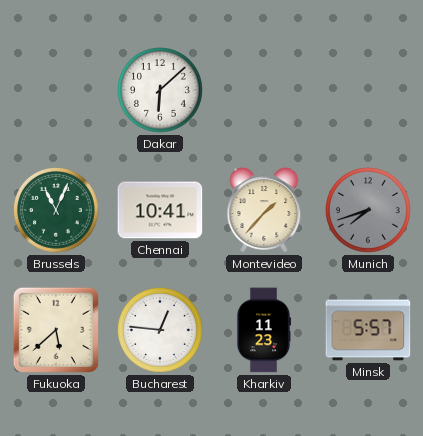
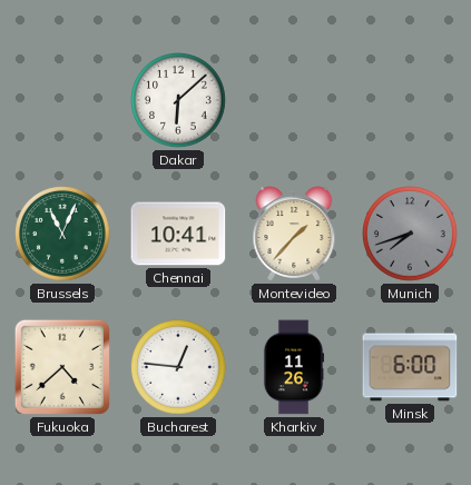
Fukuoka: 5:38 -> 4:38
Kharkiv: 11:23 -> 11:26
Minsk: 5:57 -> 6:00
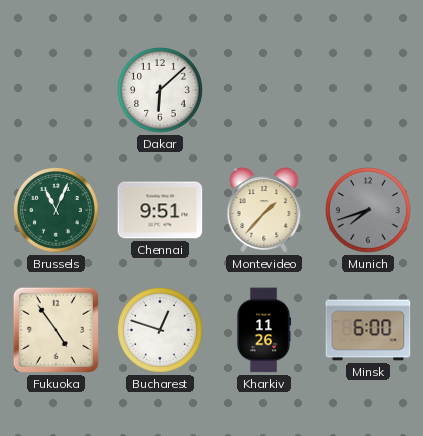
Chennai: 10:41 -> 9:51
Fukuoka: 4:38 -> 4:54
Bucharest: 12:46 -> 12:48
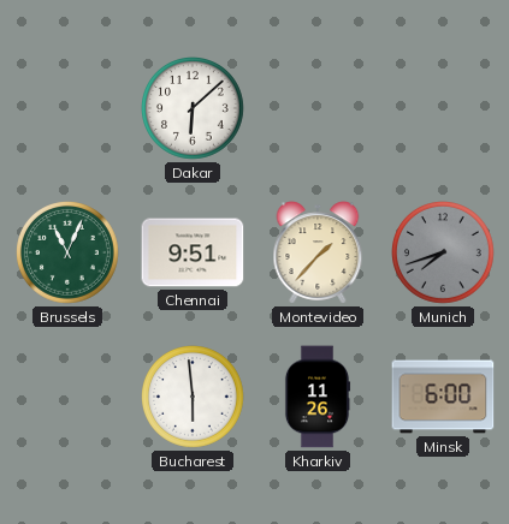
Fukuoka: 4:54 -> none
Bucharest: 12:48 -> 5:59
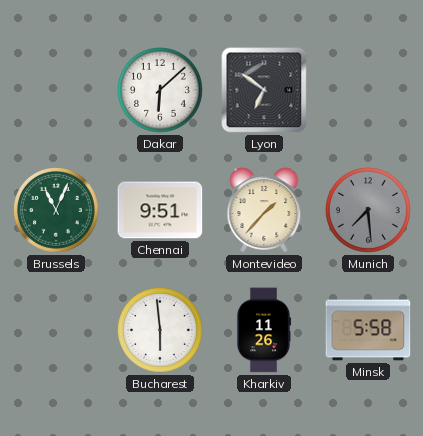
Lyon: none -> 6:51
Munich: 7:42 -> 7:29
Minsk: 6:00 -> 5:58
